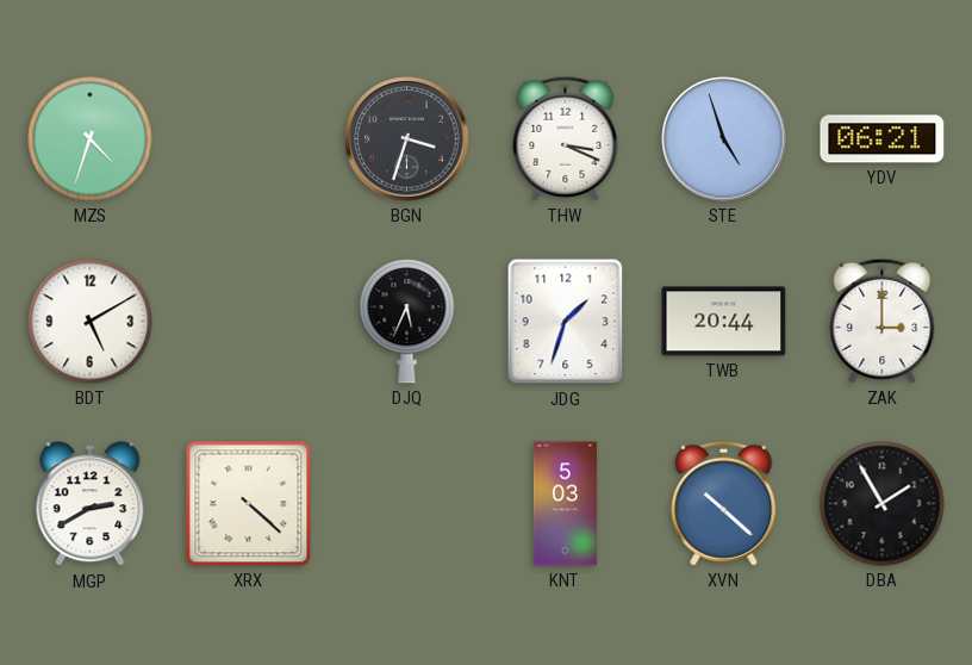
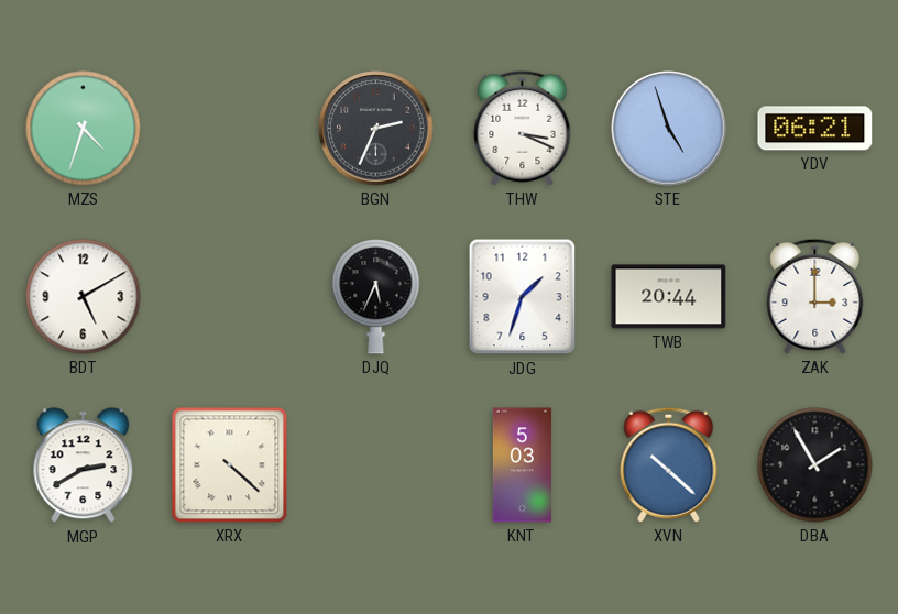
BGN: 3:33 -> 2:34
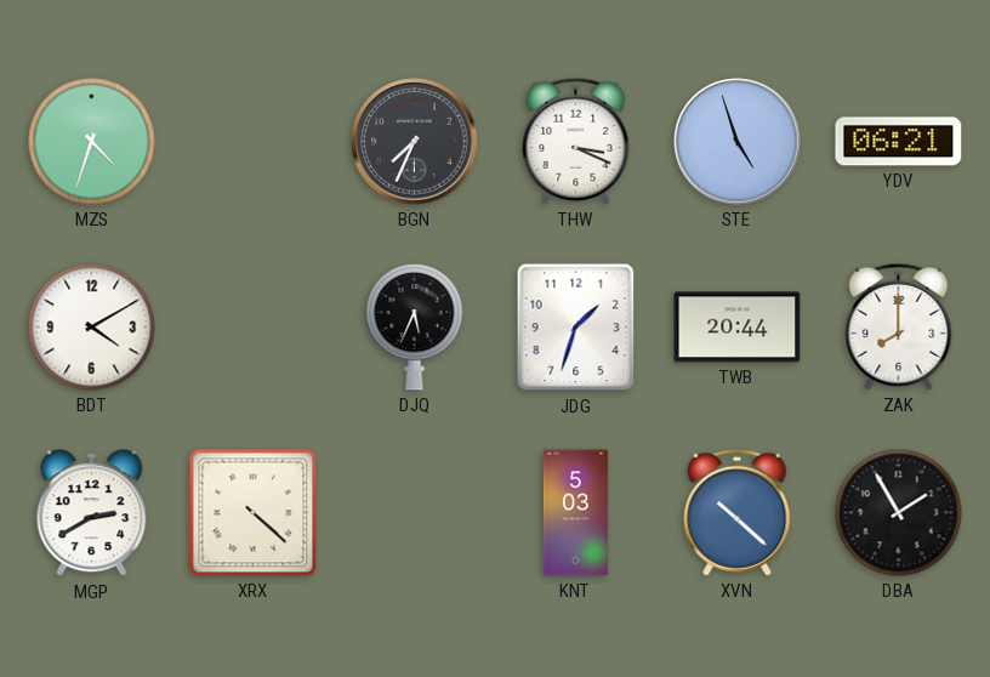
BGN: 2:34 -> 7:34
BDT: 5:10 -> 4:10
ZAK: 3:00 -> 8:00
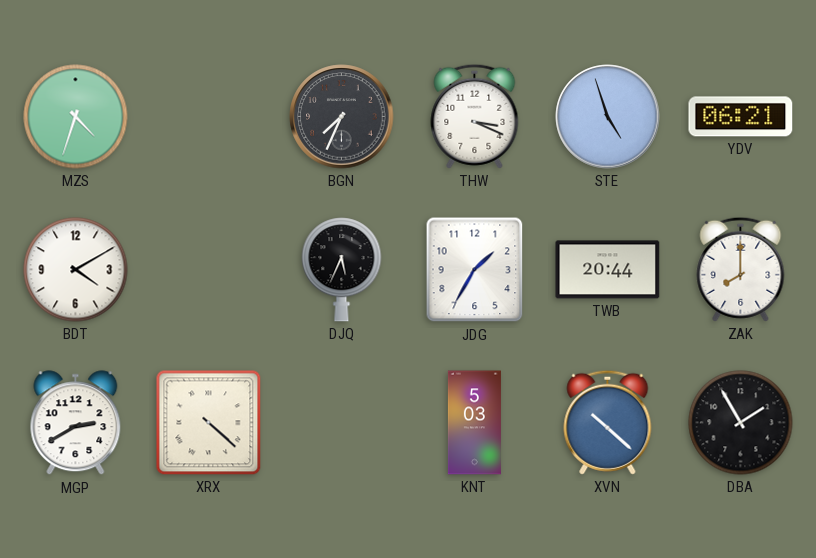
JDG: 1:33 -> 1:35
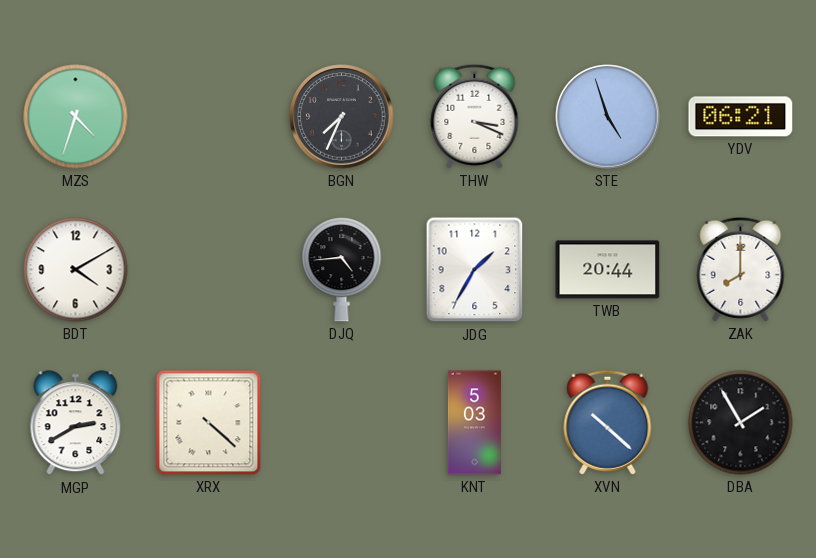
DJQ: 5:34 -> 4:44
